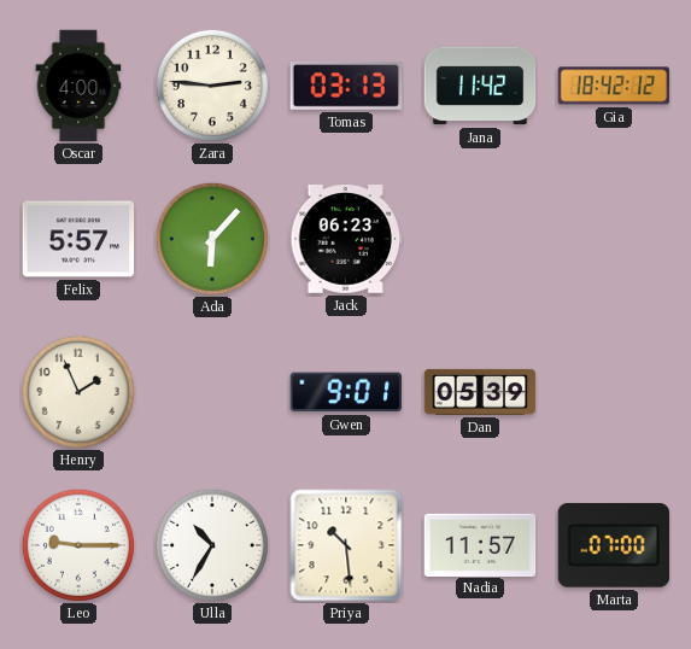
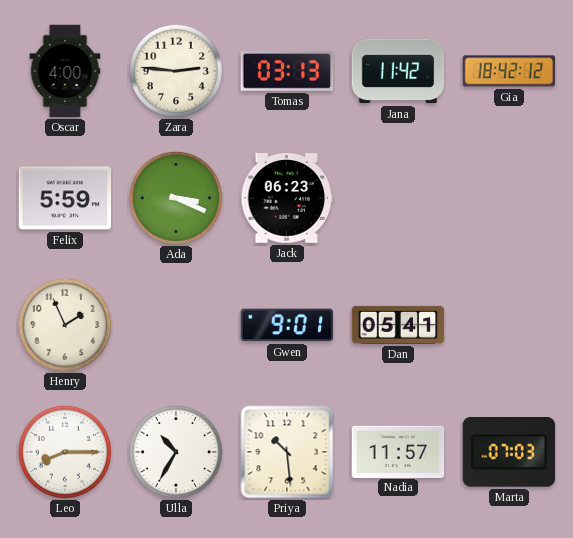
Felix: 5:57 -> 5:59
Ada: 6:07 -> 3:19
Dan: 05:39 -> 05:41
Leo: 9:15 -> 8:15
Marta: 07:00 -> 07:03
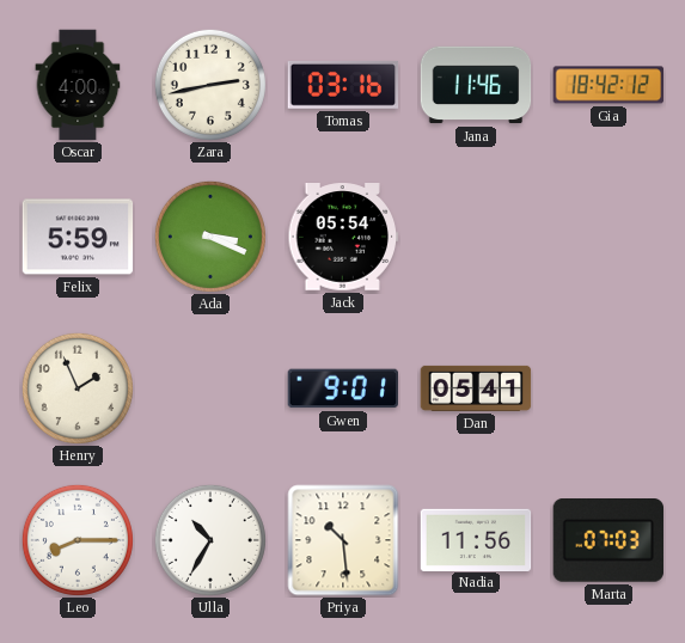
Zara: 2:46 -> 2:43
Tomas: 03:13 -> 03:16
Jana: 11:42 -> 11:46
Jack: 06:23 -> 05:54
Nadia: 11:57 -> 11:56
